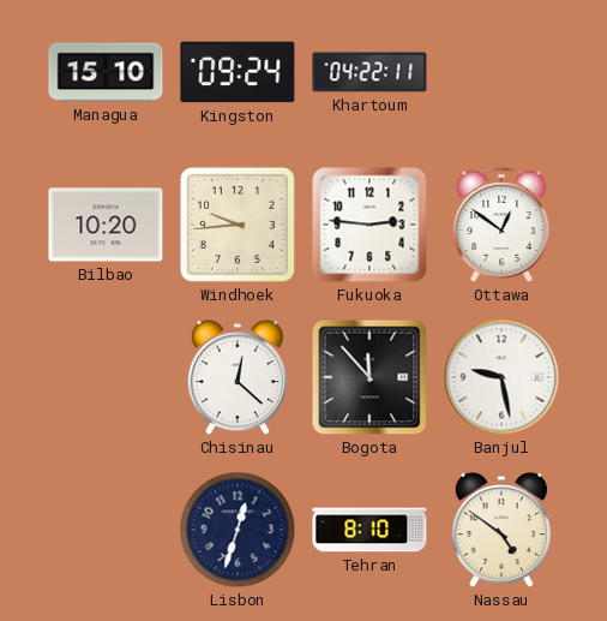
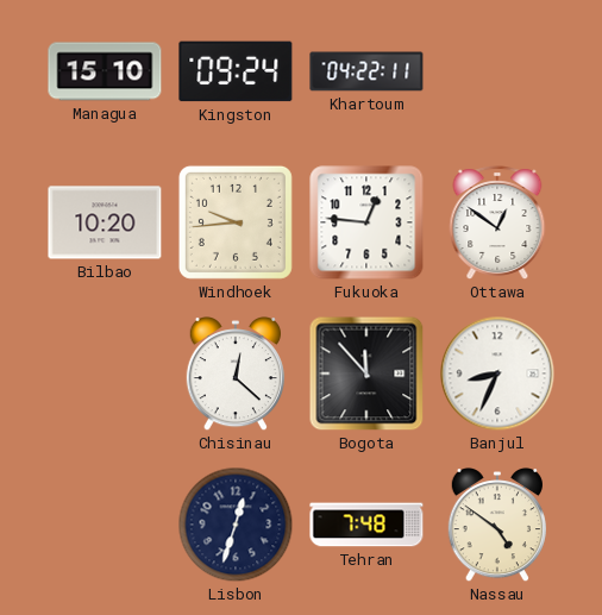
Fukuoka: 2:46 -> 12:46
Banjul: 9:28 -> 8:34
Tehran: 8:10 -> 7:48
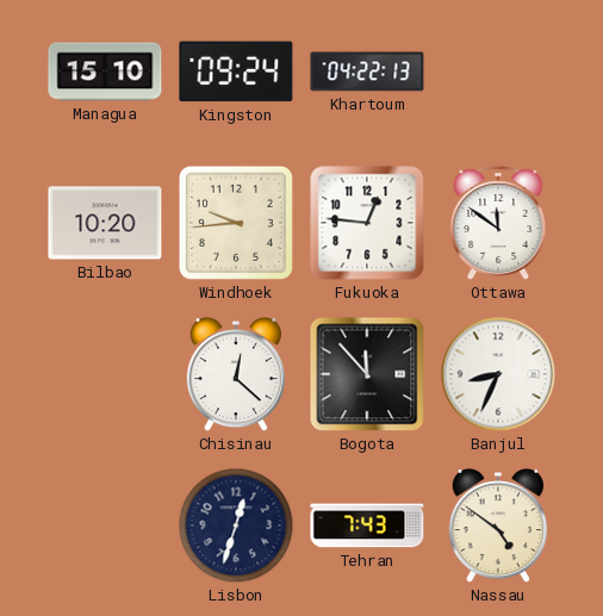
Khartoum: 04:22:11 -> 04:22:13
Ottawa: 12:51 -> 11:51
Tehran: 7:48 -> 7:43
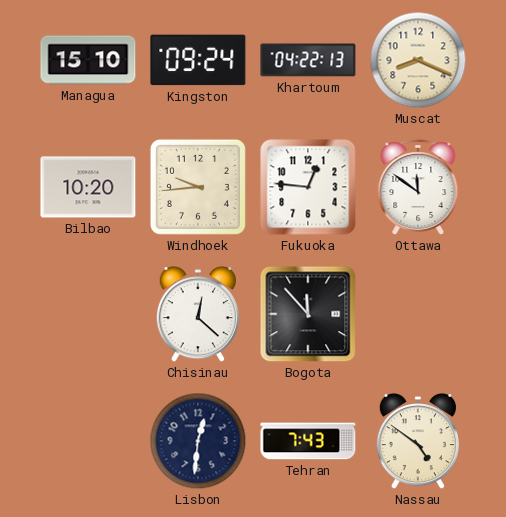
Muscat: none -> 8:19
Banjul: 8:34 -> none
Lisbon: 12:33 -> 12:31
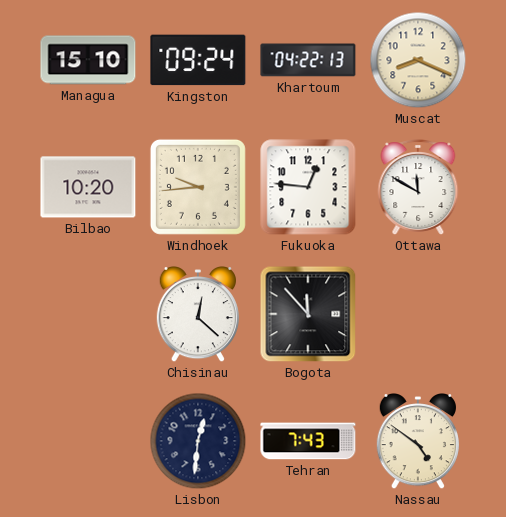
Ottawa: 11:51 -> 11:50
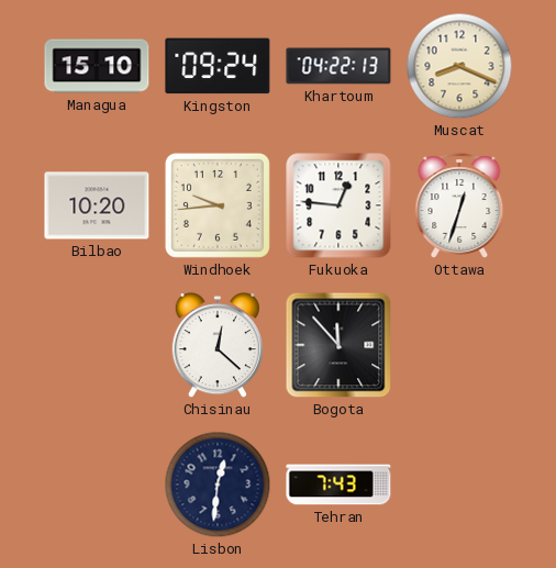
Ottawa: 11:50 -> 12:33
Nassau: 4:51 -> none
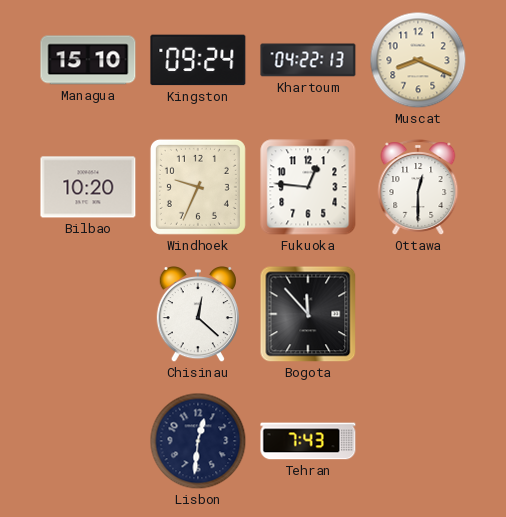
Windhoek: 9:44 -> 9:34
Ottawa: 12:33 -> 12:30
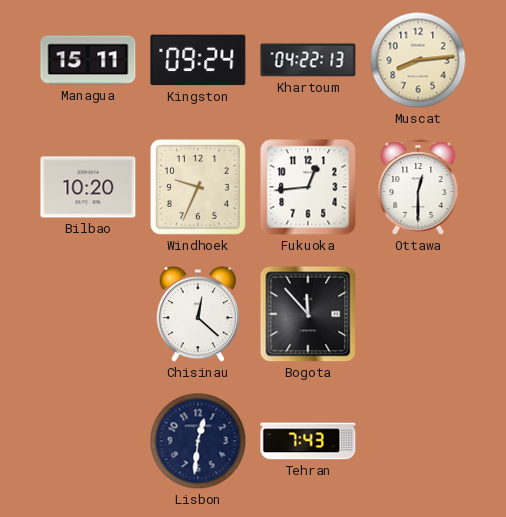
Managua: 15:10 -> 15:11
Muscat: 8:19 -> 8:14
Fukuoka: 12:46 -> 12:44
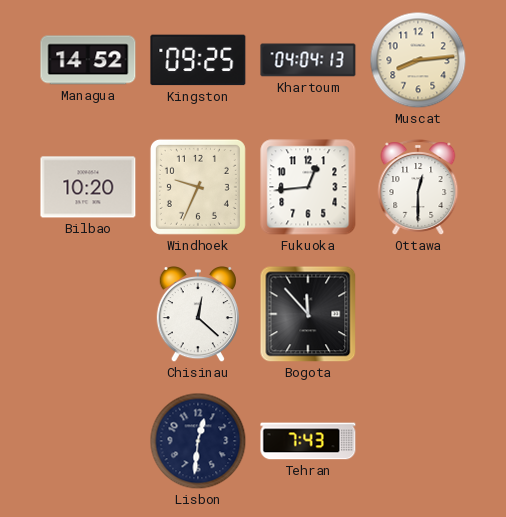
Managua: 15:11 -> 14:52
Kingston: 09:24 -> 09:25
Khartoum: 04:22 -> 04:04
